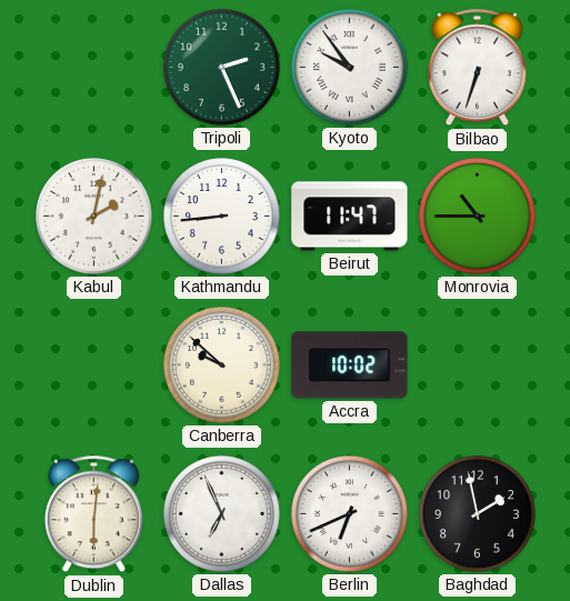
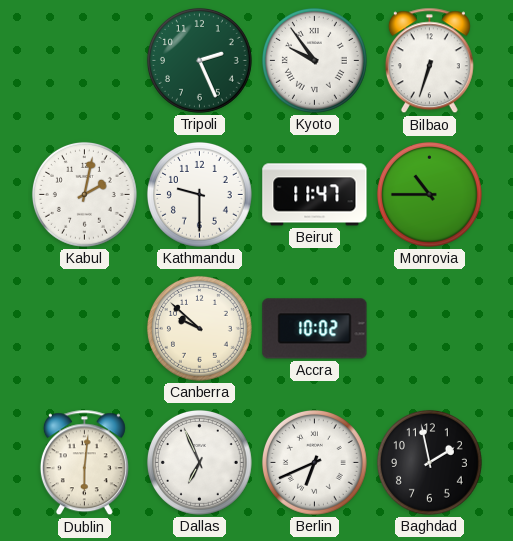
Kathmandu: 8:44 -> 9:30
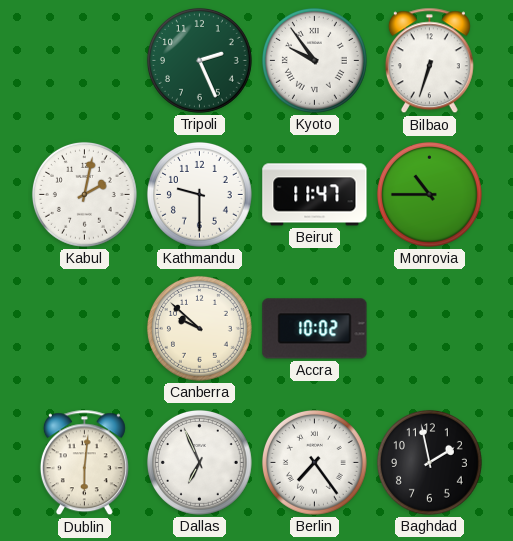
Berlin: 6:41 -> 7:24
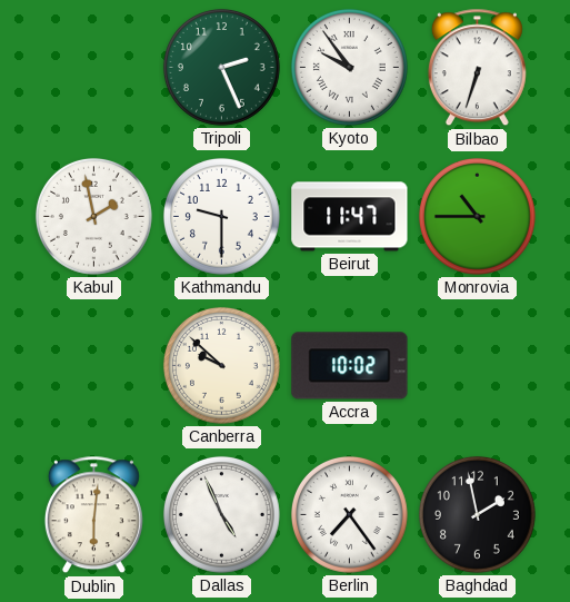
Kabul: 2:02 -> 1:58
Dallas: 6:56 -> 4:56
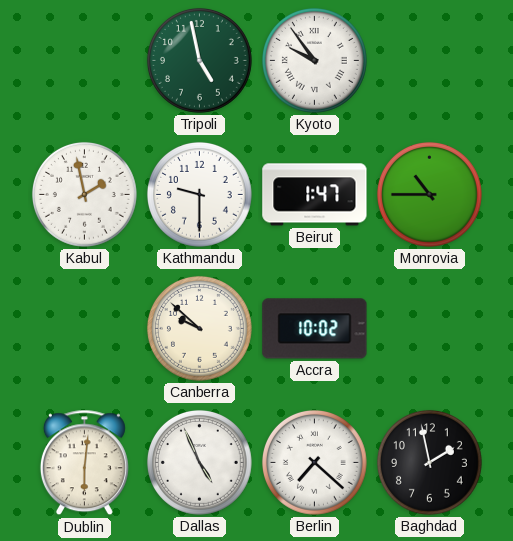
Tripoli: 2:26 -> 4:58
Bilbao: 6:33 -> none
Beirut: 11:47 -> 1:47
Berlin: 7:24 -> 7:22
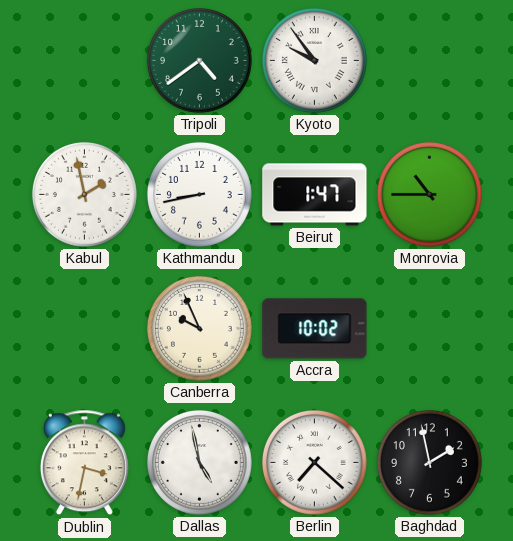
Tripoli: 4:58 -> 4:39
Kathmandu: 9:30 -> 8:43
Canberra: 9:52 -> 9:56
Dublin: 6:01 -> 3:32
Dallas: 4:56 -> 4:58
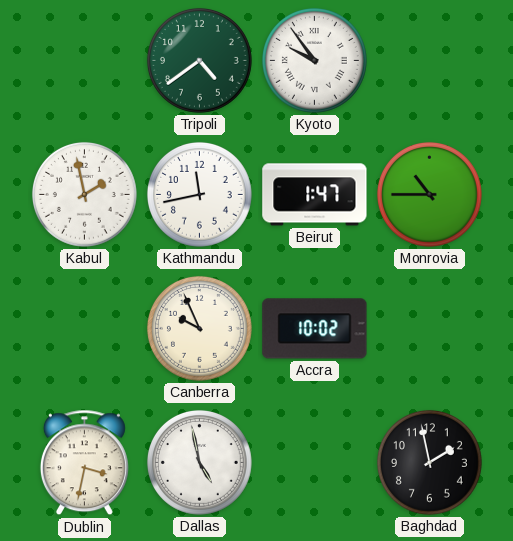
Kathmandu: 8:43 -> 11:43
Berlin: 7:22 -> none
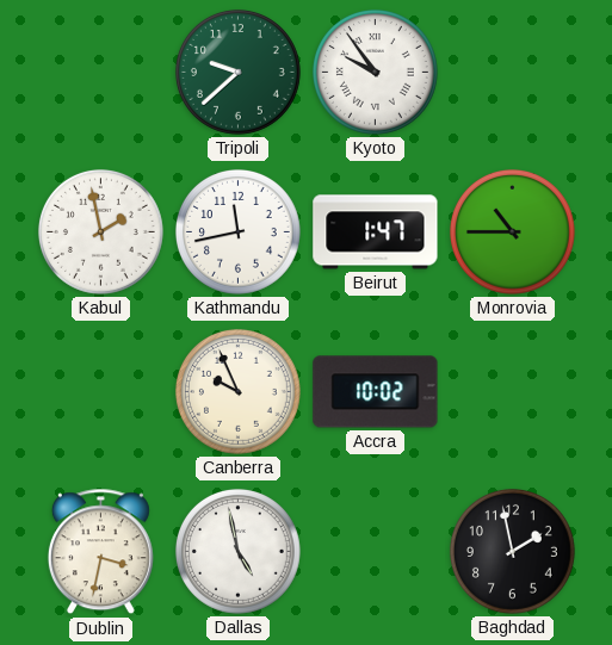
Tripoli: 4:39 -> 9:38
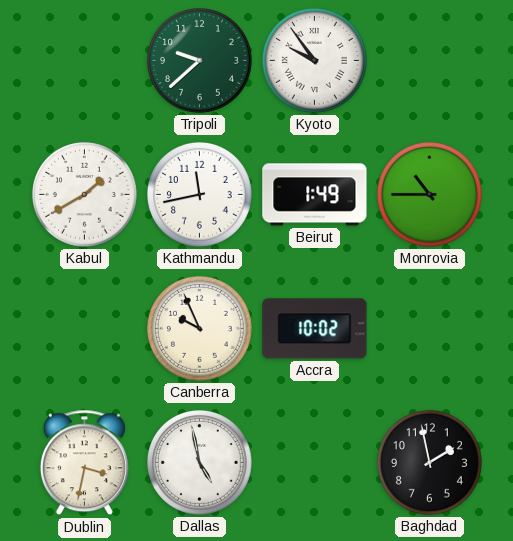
Kabul: 1:58 -> 1:40
Beirut: 1:47 -> 1:49
